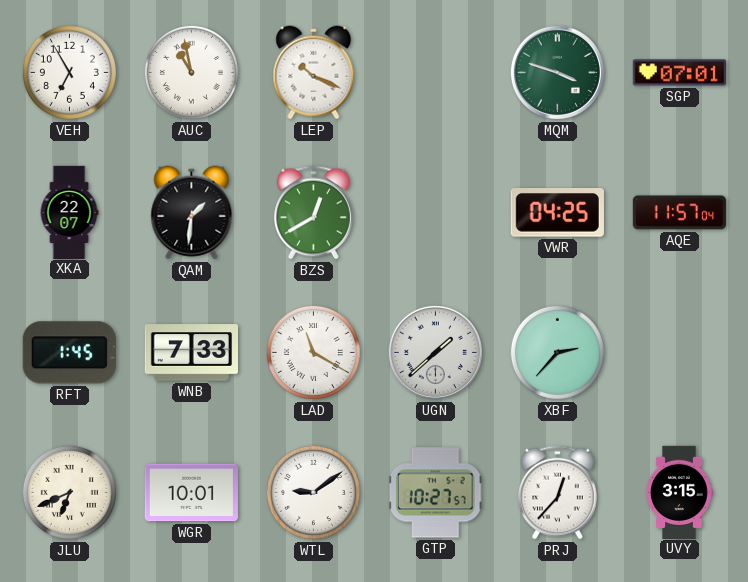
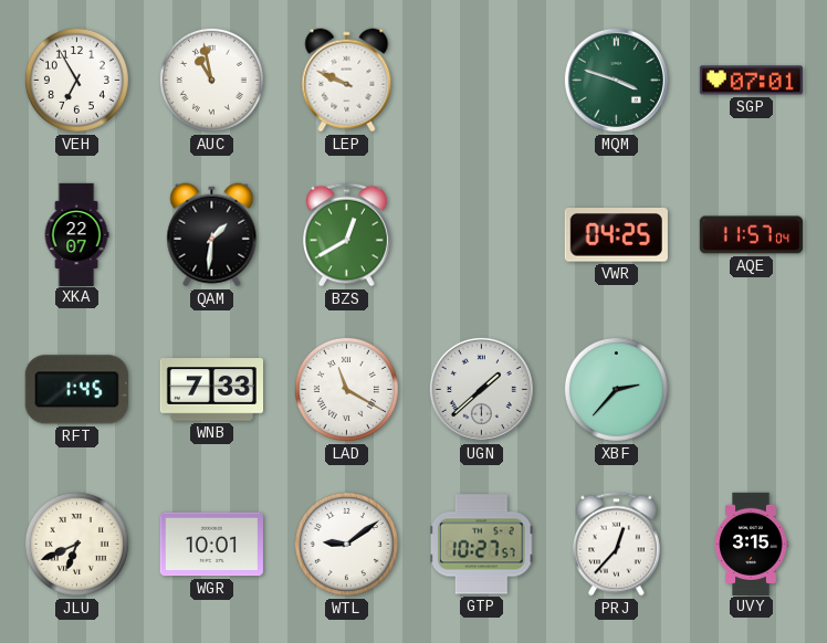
LEP: 10:19 -> 9:49
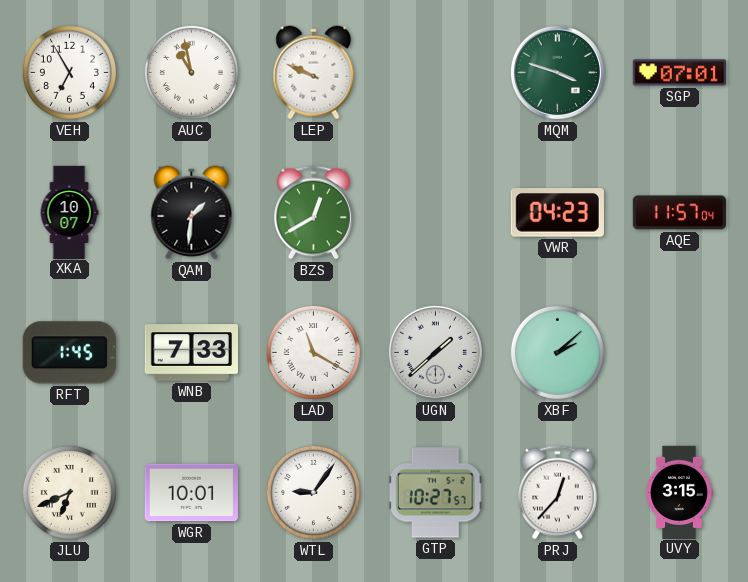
XKA: 22:07 -> 10:07
VWR: 04:25 -> 04:23
XBF: 2:37 -> 2:08
WTL: 9:09 -> 9:06
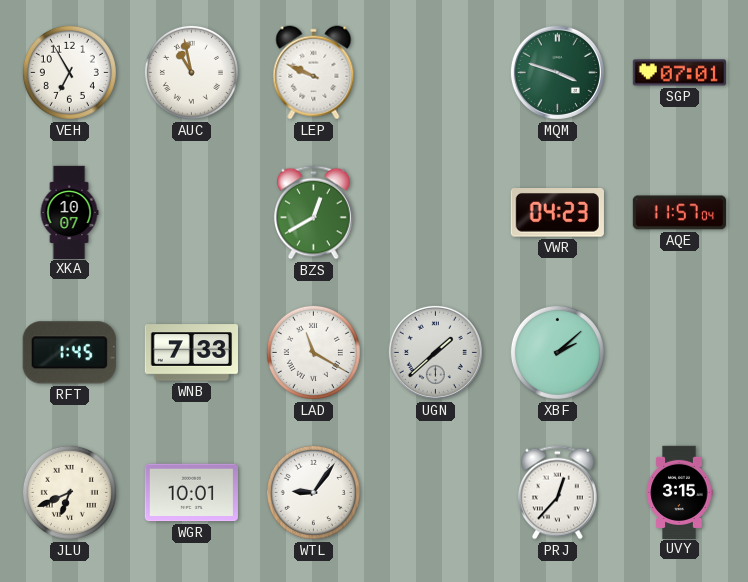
QAM: 1:31 -> none
GTP: 10:27 -> none
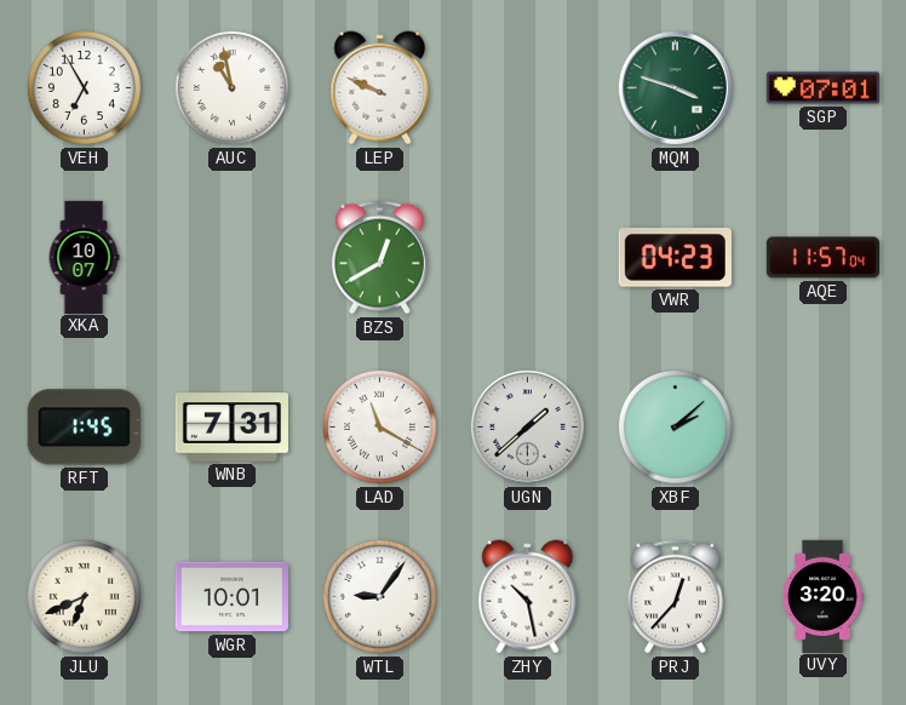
WNB: 7:33 -> 7:31
ZHY: none -> 10:28
UVY: 3:15 -> 3:20
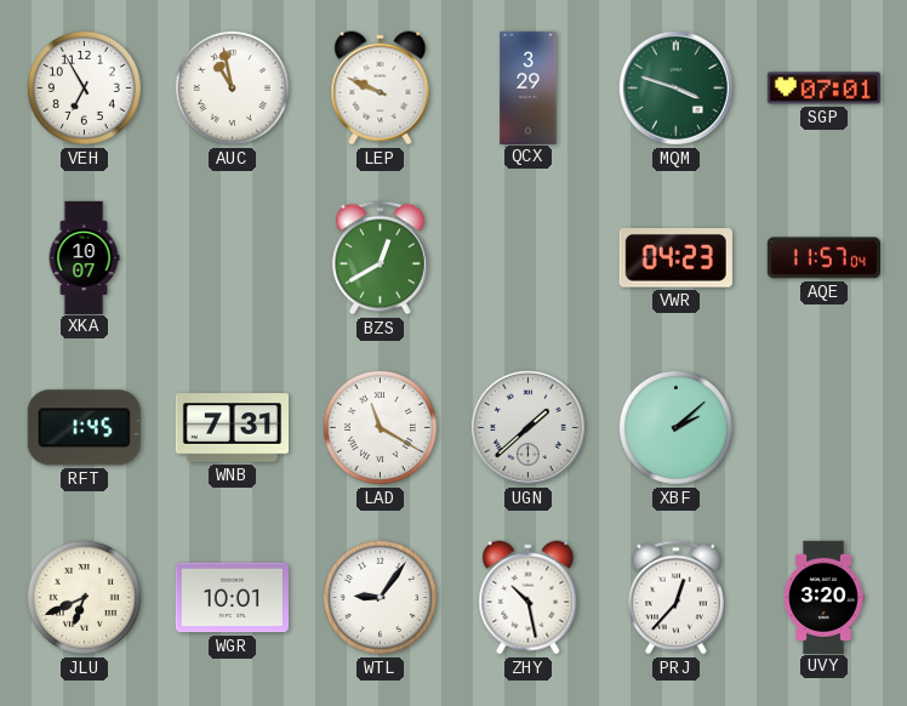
QCX: none -> 3:29
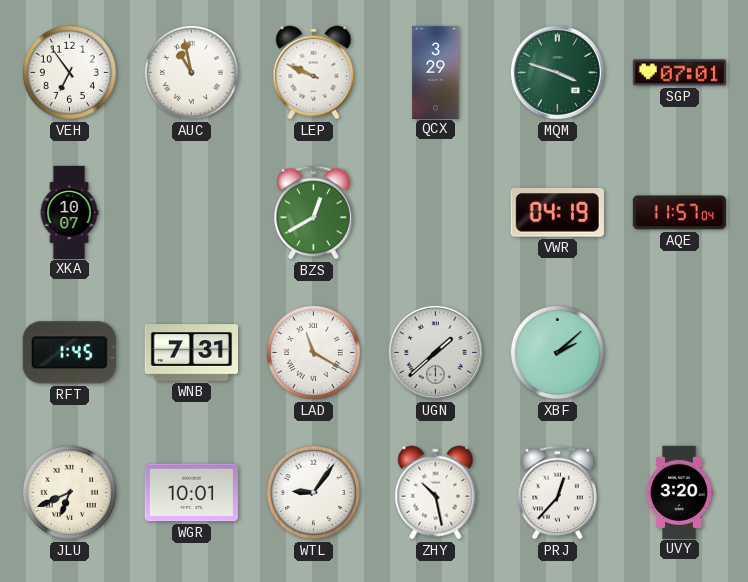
VEH: 6:55 -> 6:54
VWR: 04:23 -> 04:19
